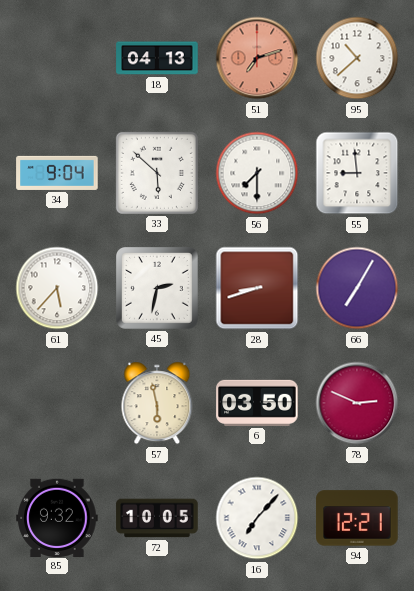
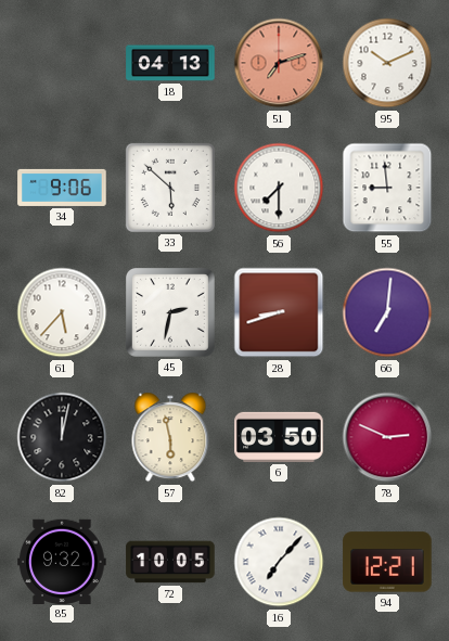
95: 10:38 -> 10:11
34: 9:04 -> 9:06
66: 7:05 -> 7:01
82: none -> 12:02
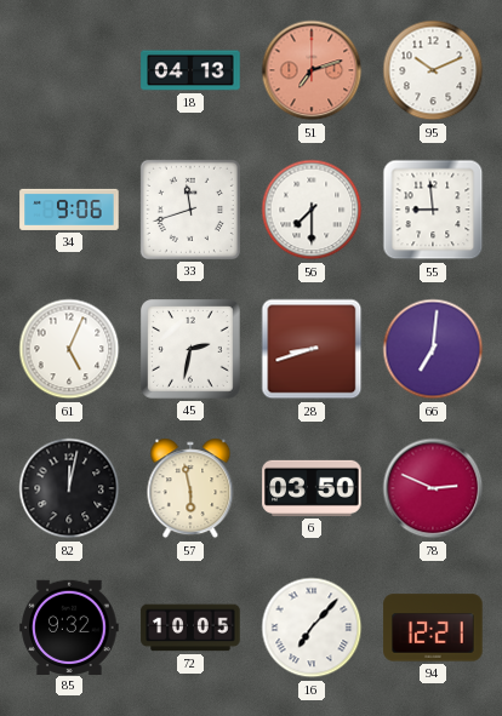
33: 5:52 -> 11:42
61: 5:37 -> 5:04
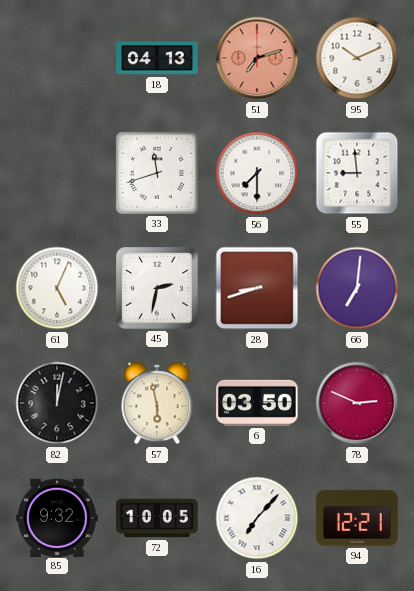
34: 9:06 -> none
